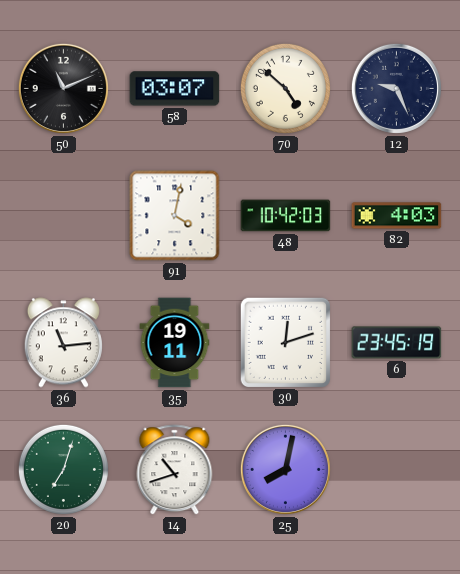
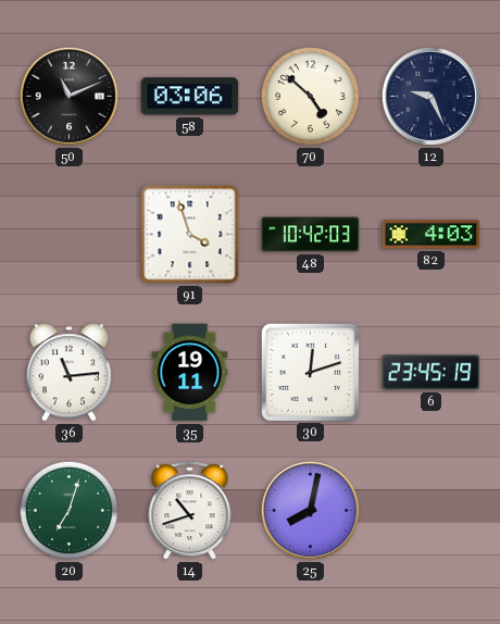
58: 03:07 -> 03:06
91: 4:02 -> 3:57
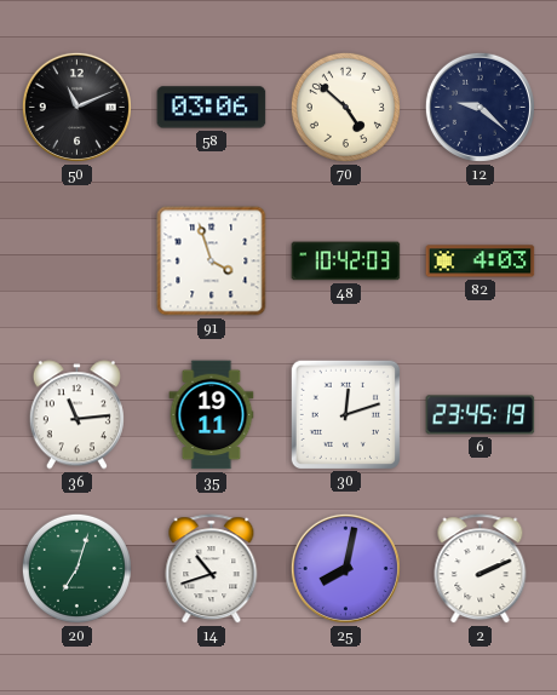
12: 9:26 -> 9:22
2: none -> 2:11
